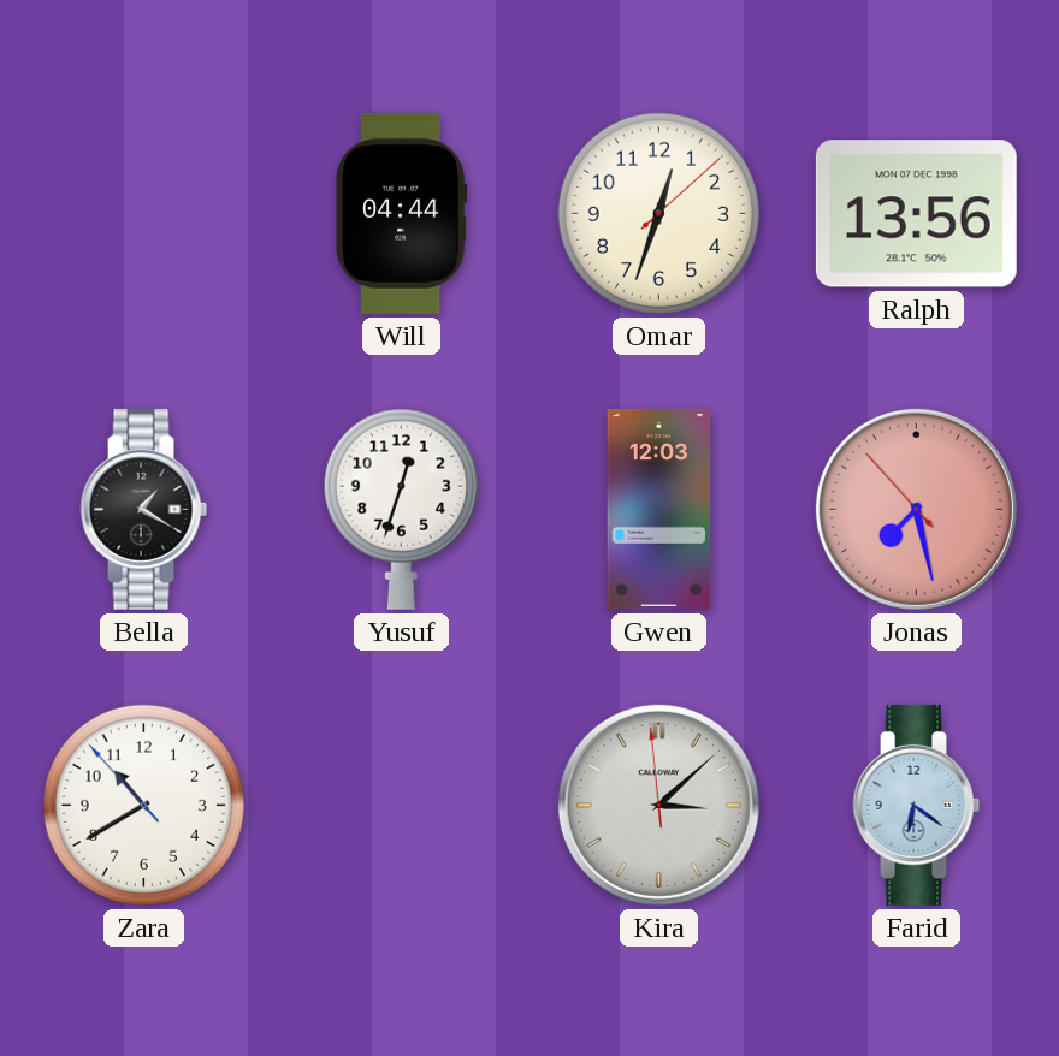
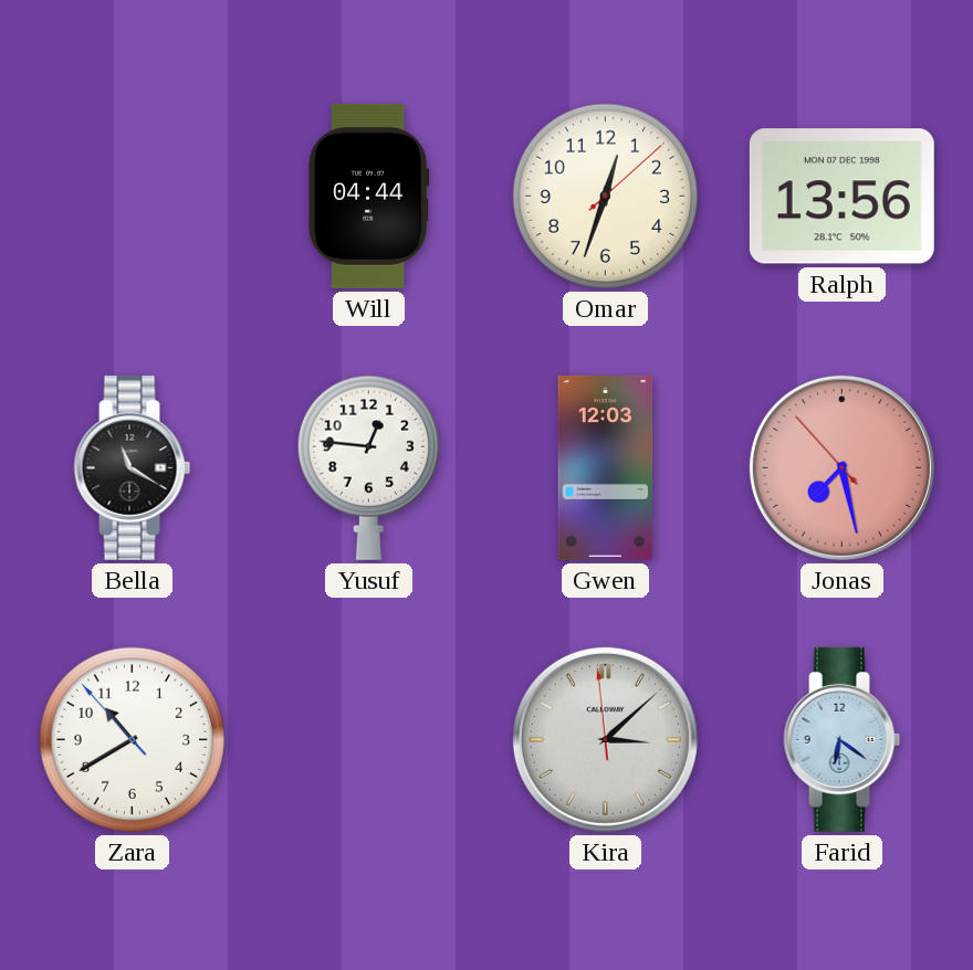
Bella: 1:20 -> 11:20
Yusuf: 12:33 -> 12:46
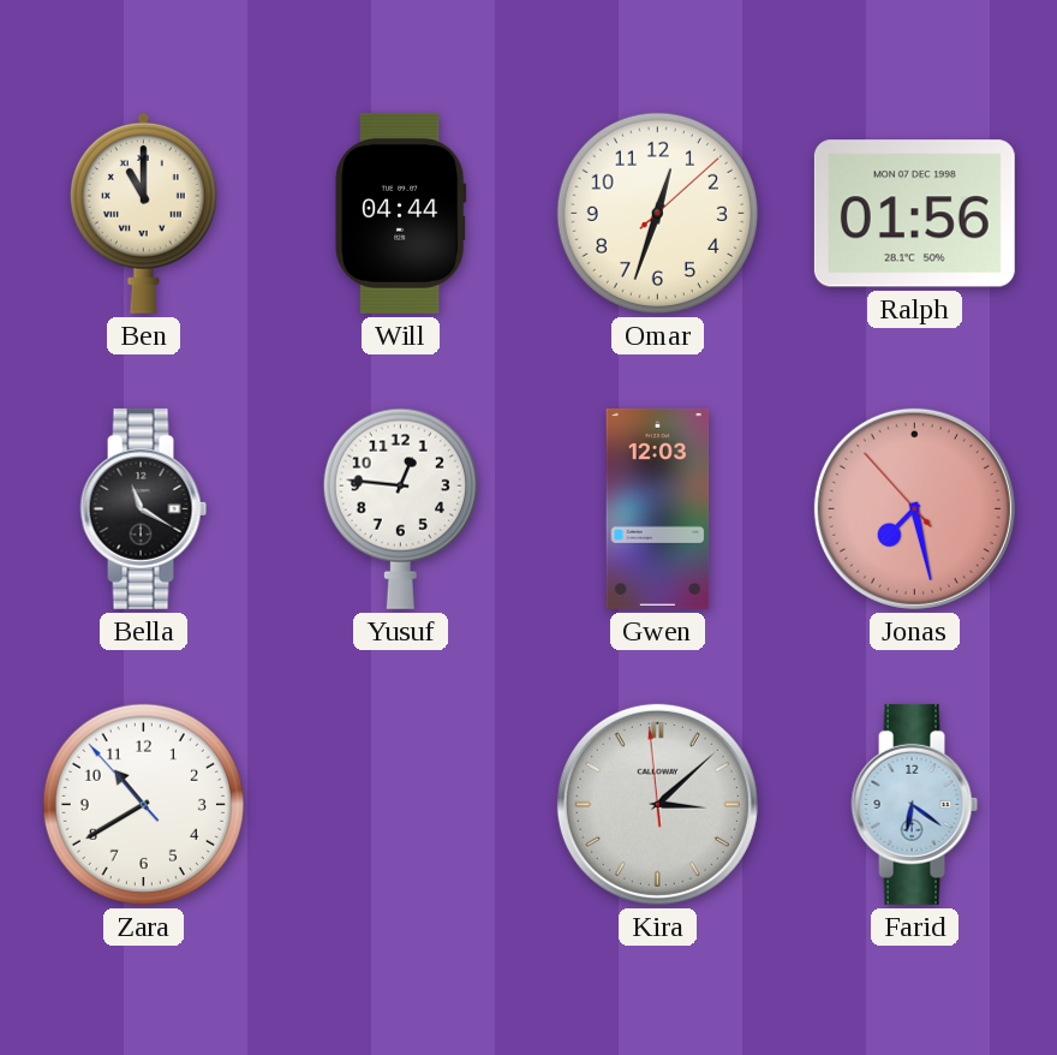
Ben: none -> 11:00
Ralph: 13:56 -> 01:56
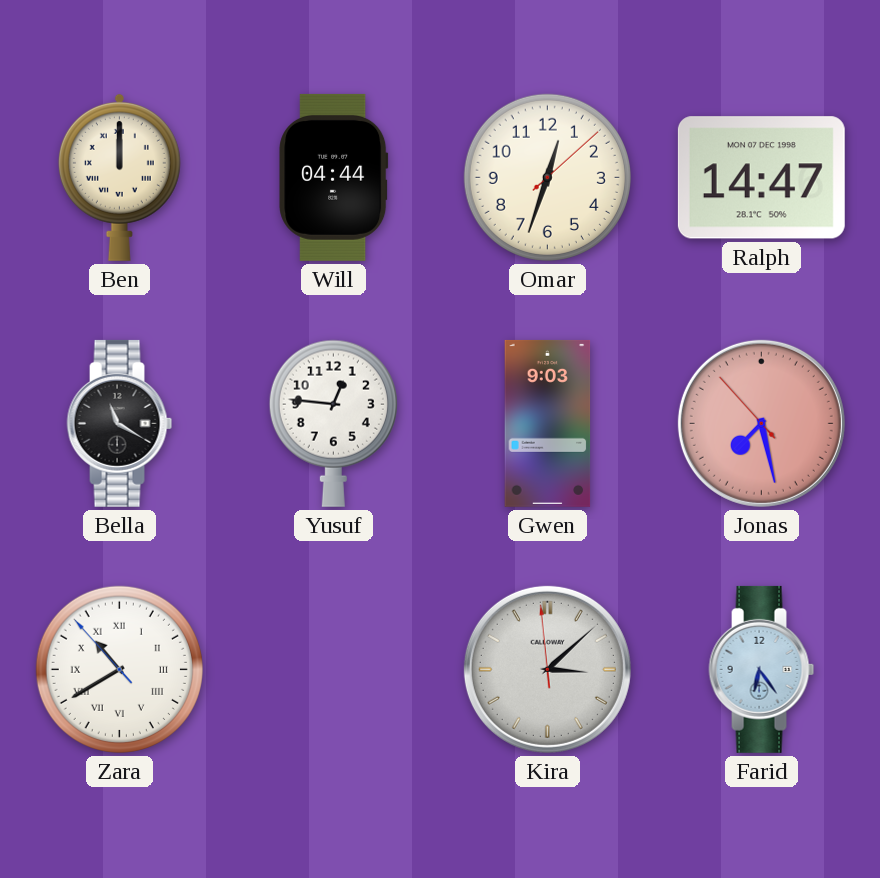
Ben: 11:00 -> 12:00
Ralph: 01:56 -> 14:47
Gwen: 12:03 -> 9:03
Zara numerals: Arabic -> Roman
Farid: 6:21 -> 6:24
